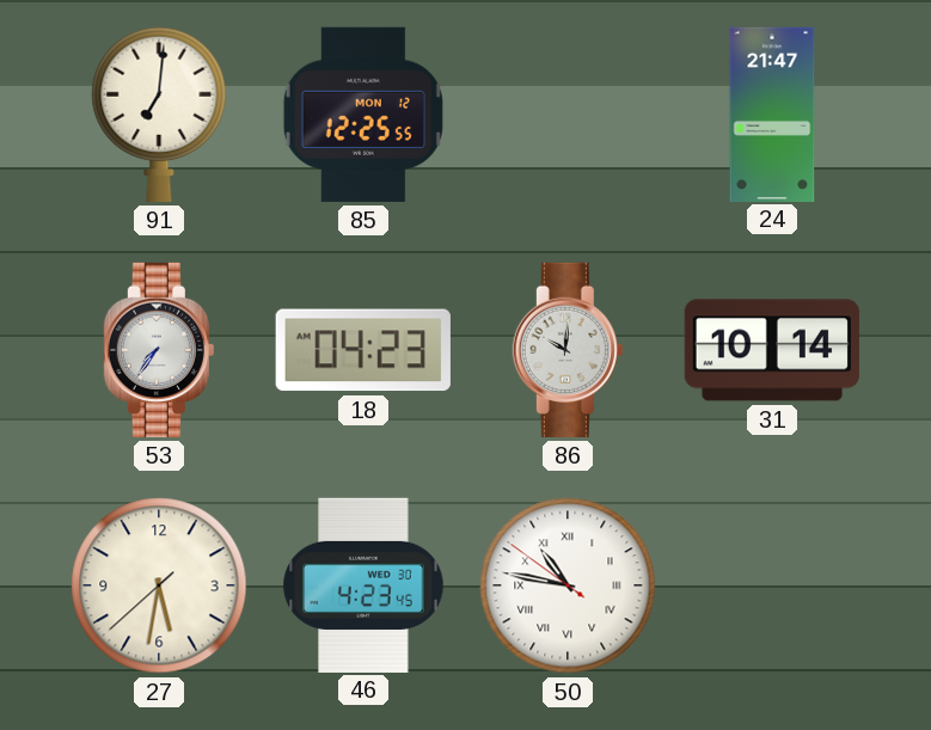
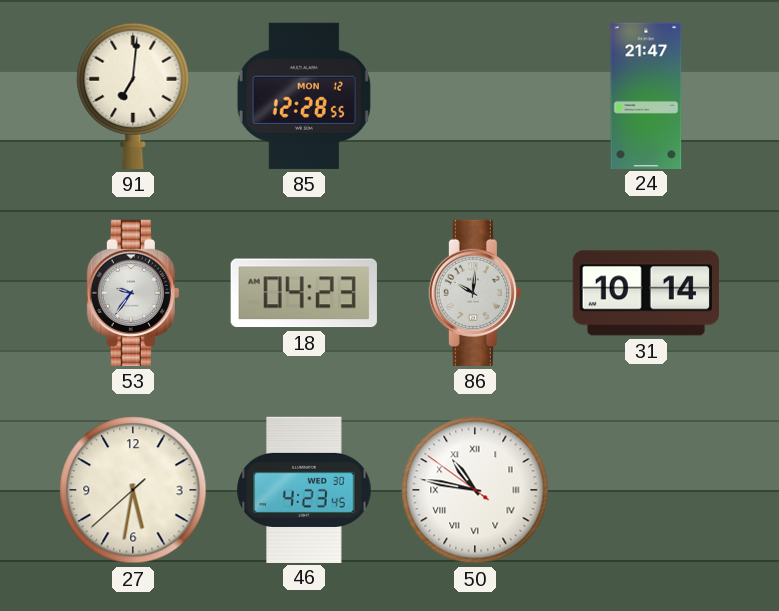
85: 12:25 -> 12:28
53: 7:36 -> 9:36
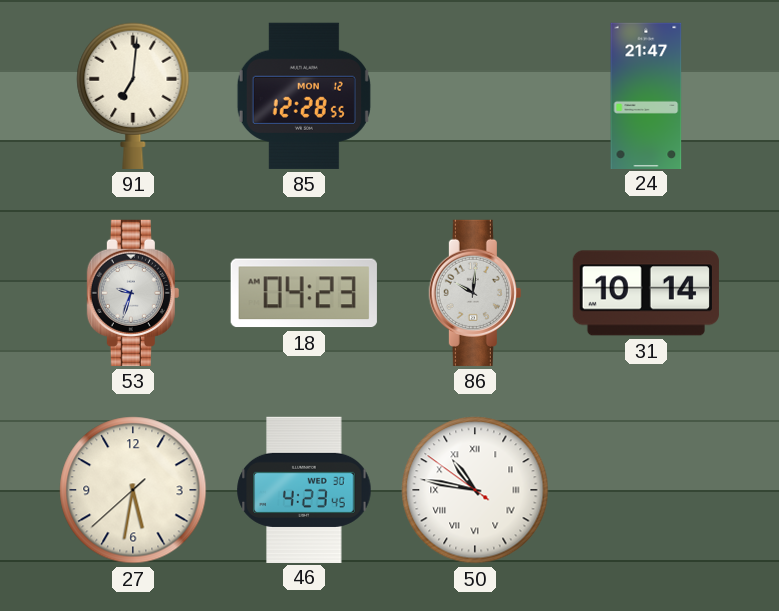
53: 9:36 -> 9:33
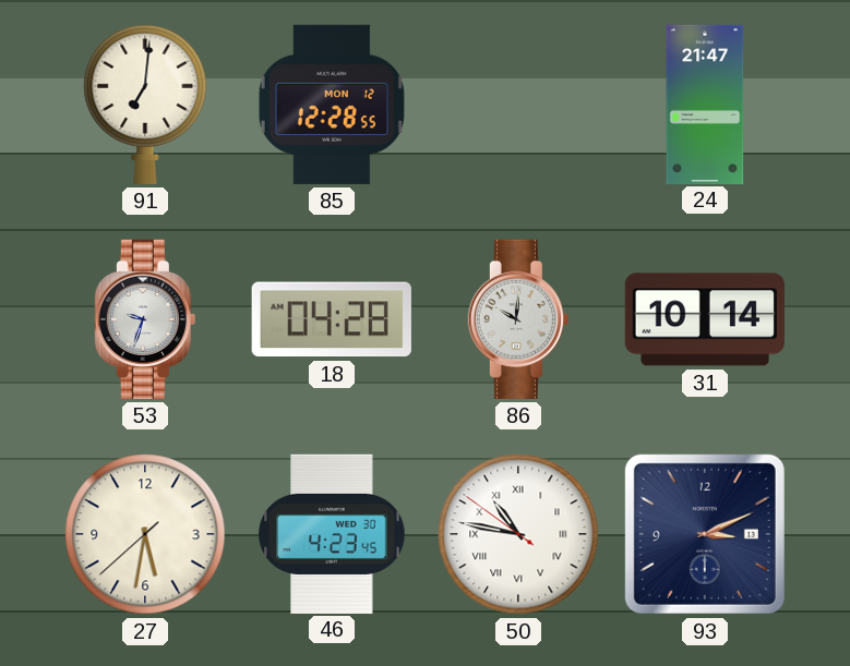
18: 04:23 -> 04:28
93: none -> 3:11
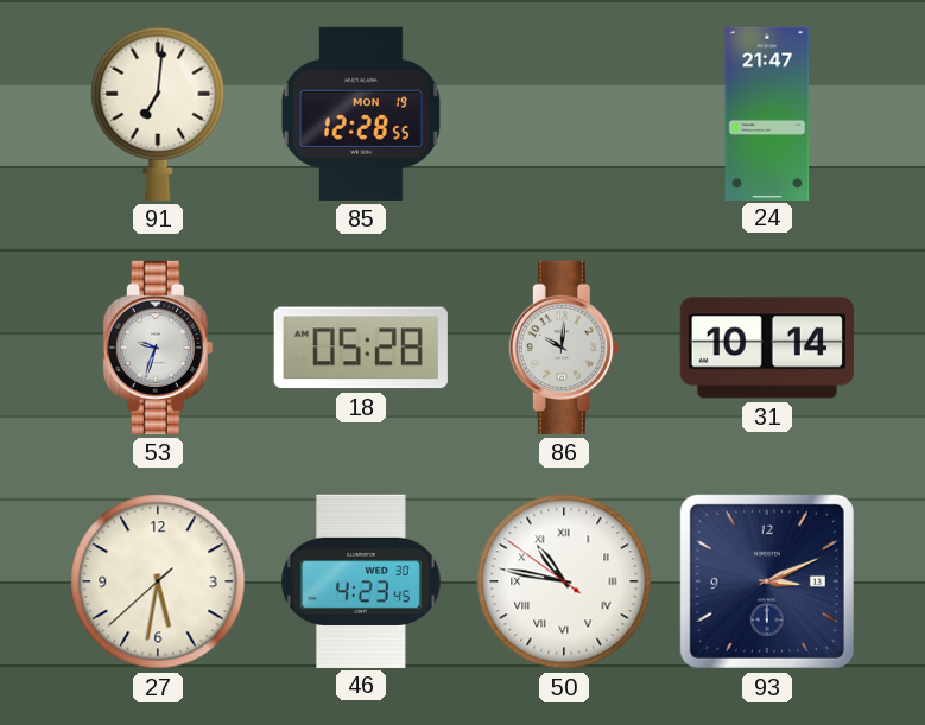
85 date: MON 12 -> MON 19
18: 04:28 -> 05:28
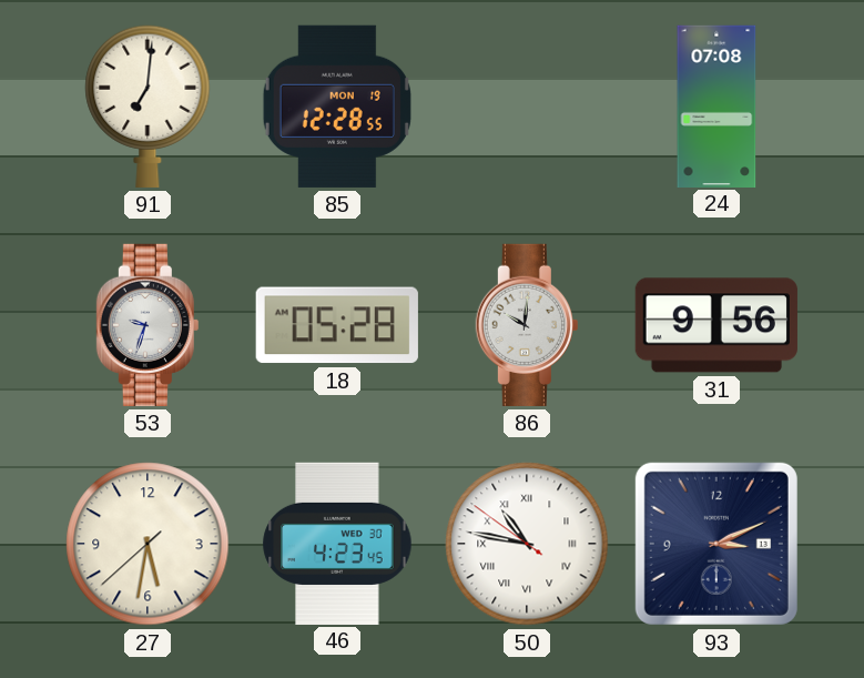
24: 21:47 -> 07:08
31: 10:14 -> 9:56
